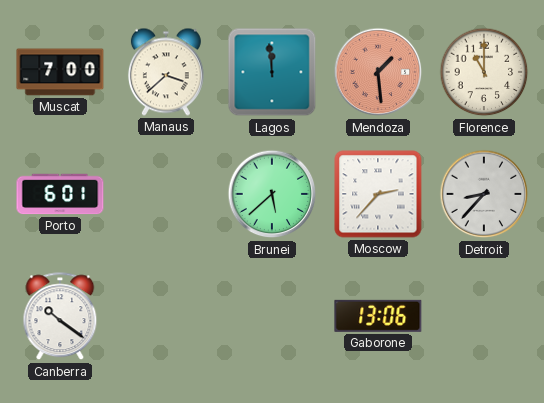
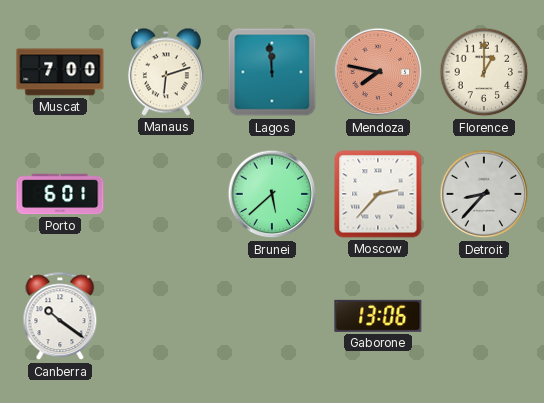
Manaus: 3:38 -> 6:12
Mendoza: 1:29 -> 7:47
Florence: 11:00 -> 1:00
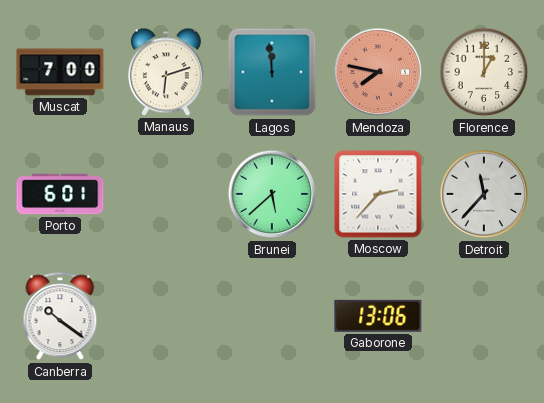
Detroit: 8:37 -> 11:37
